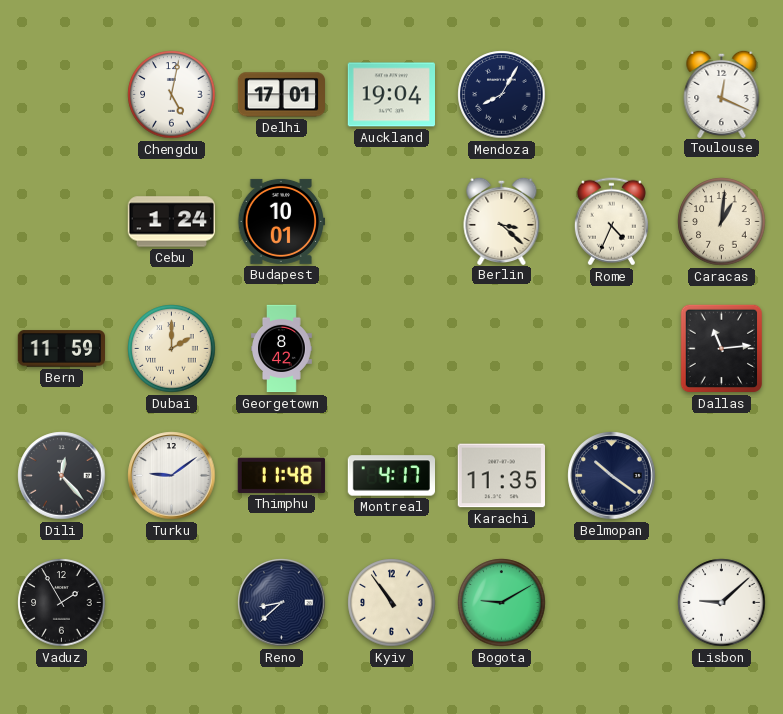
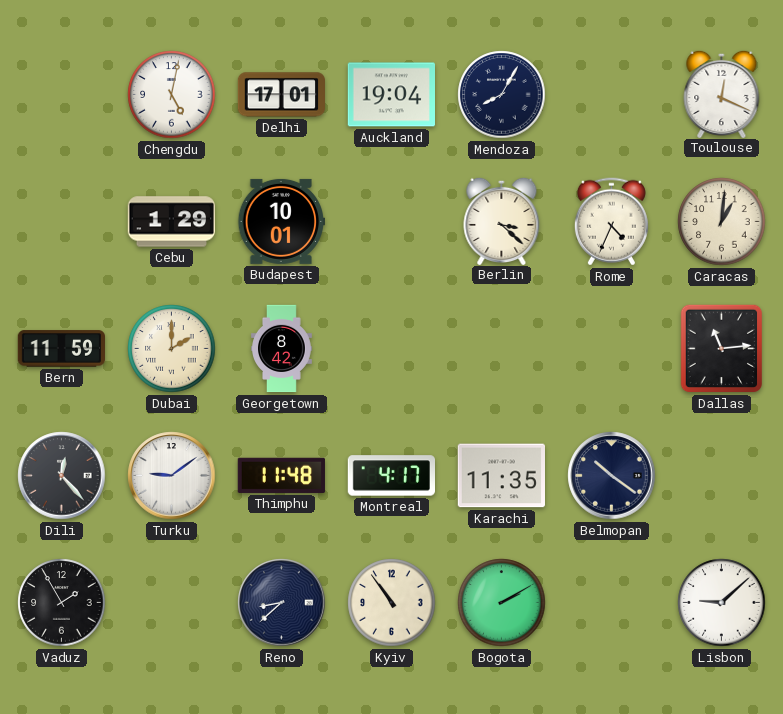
Cebu: 1:24 -> 1:29
Bogota: 9:10 -> 2:10
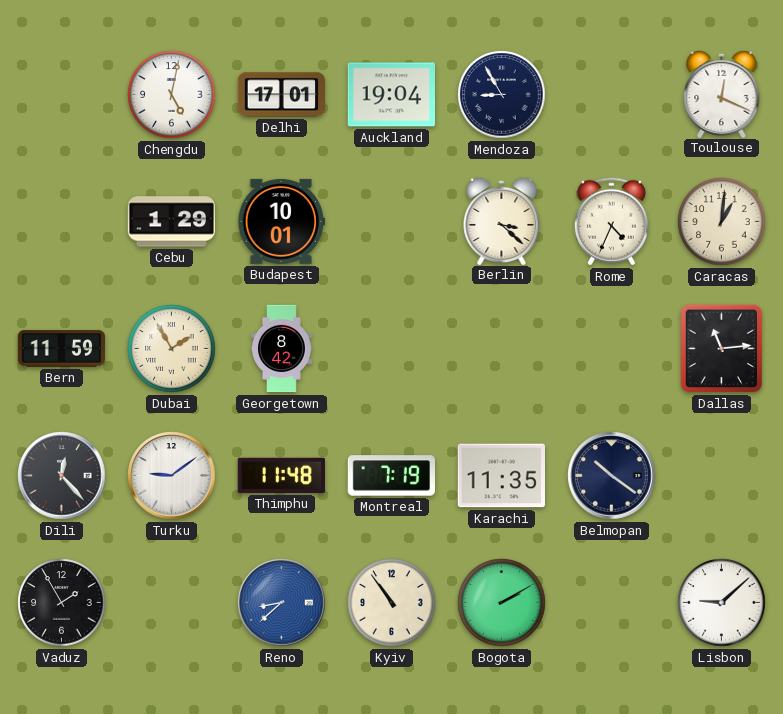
Mendoza: 8:05 -> 8:55
Dubai: 2:00 -> 1:55
Montreal: 4:17 -> 7:19
Reno dial: navy -> blue
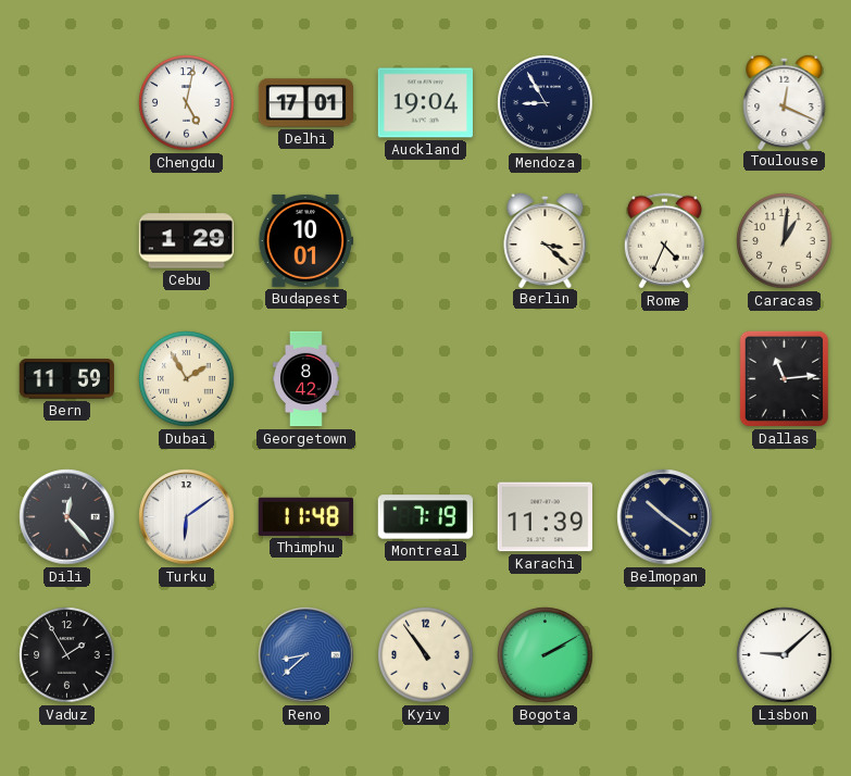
Turku: 9:09 -> 6:09
Karachi: 11:35 -> 11:39
